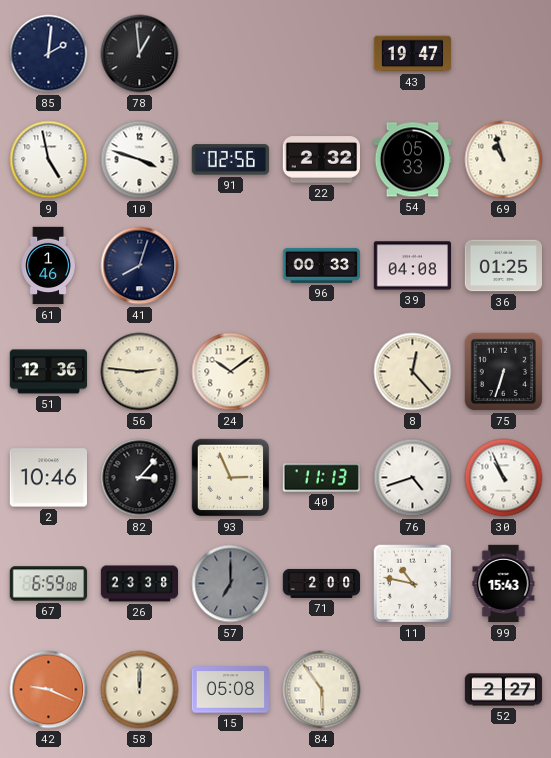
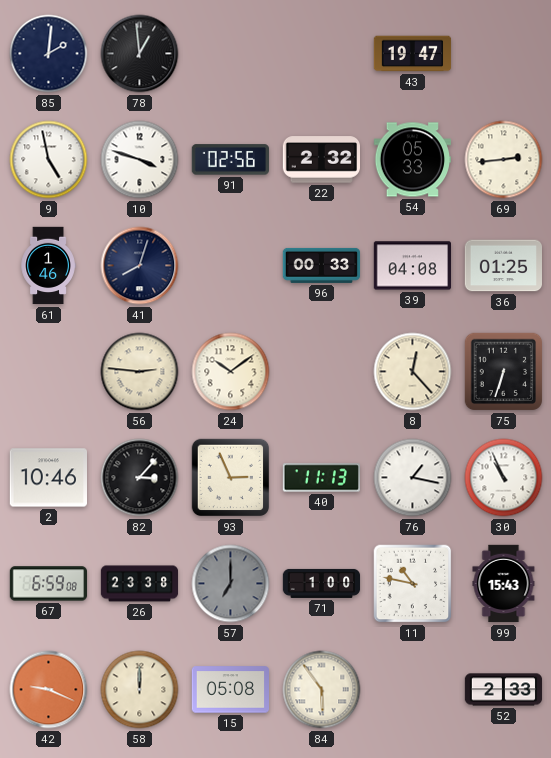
69: 10:57 -> 2:44
51: 12:36 -> none
76: 4:42 -> 1:17
71: 2:00 -> 1:00
52: 2:27 -> 2:33
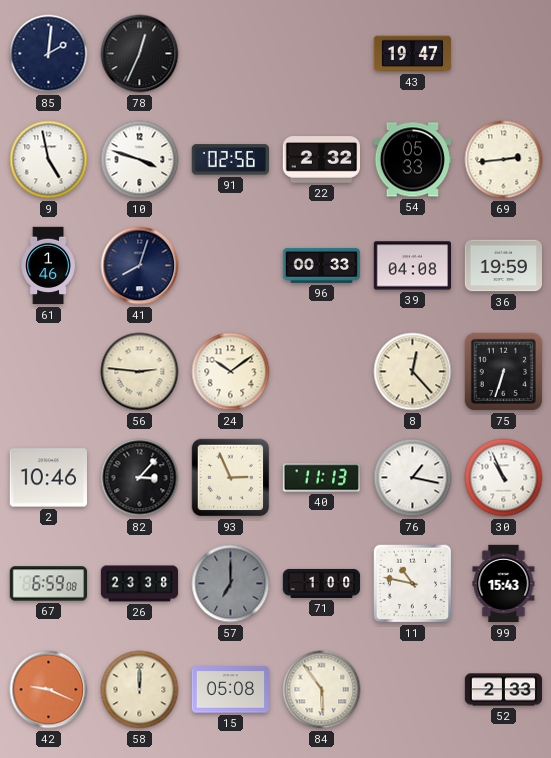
78: 12:59 -> 12:34
36: 01:25 -> 19:59
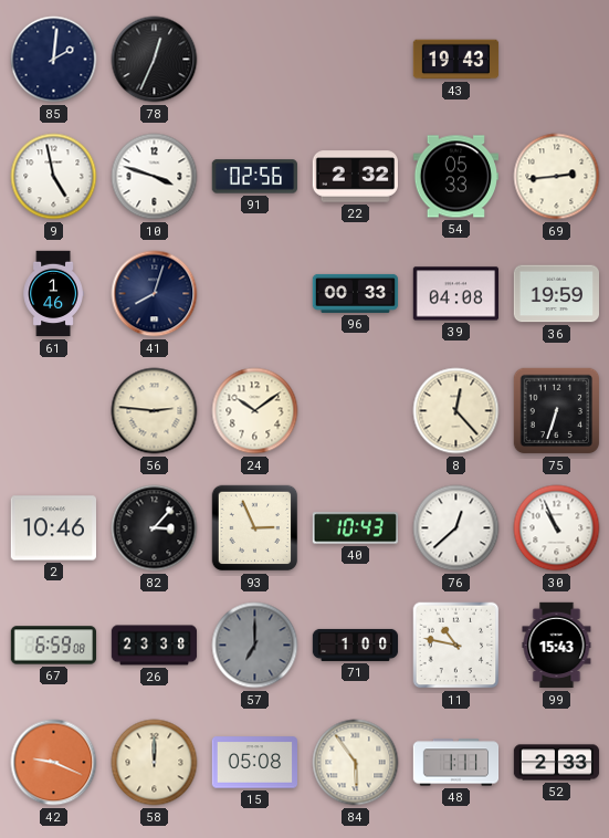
43: 19:47 -> 19:43
40: 11:13 -> 10:43
76: 1:17 -> 12:38
48: none -> 1:11
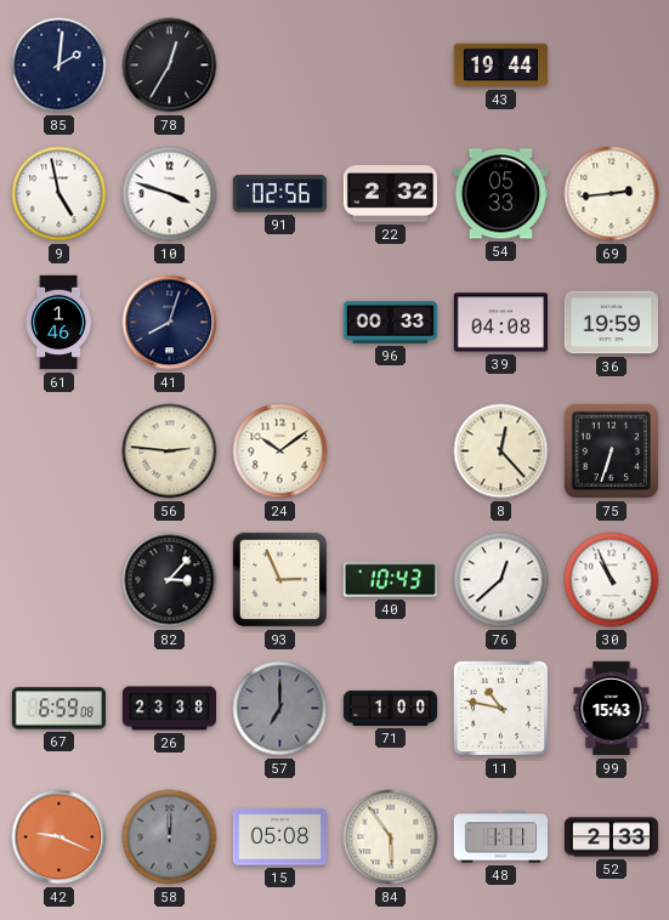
78: 12:34 -> 12:35
43: 19:43 -> 19:44
2: 10:46 -> none
58 dial: cream -> grey
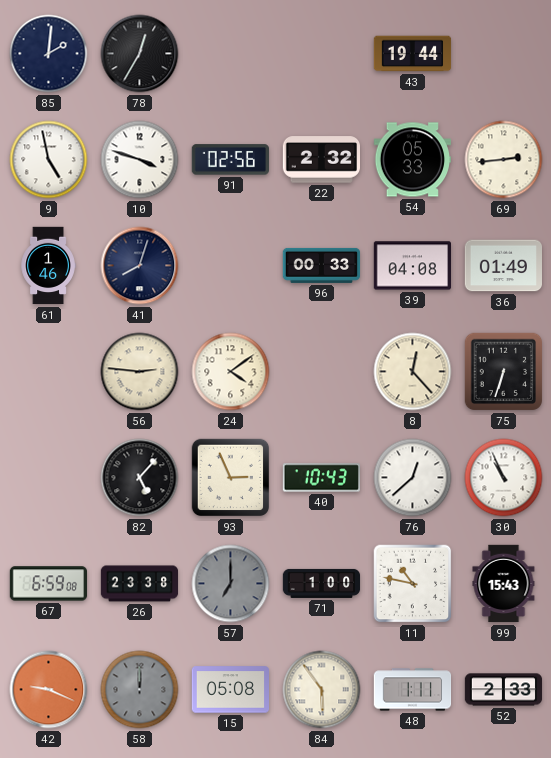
36: 19:59 -> 01:49
24: 10:09 -> 4:09
82: 3:07 -> 5:07
